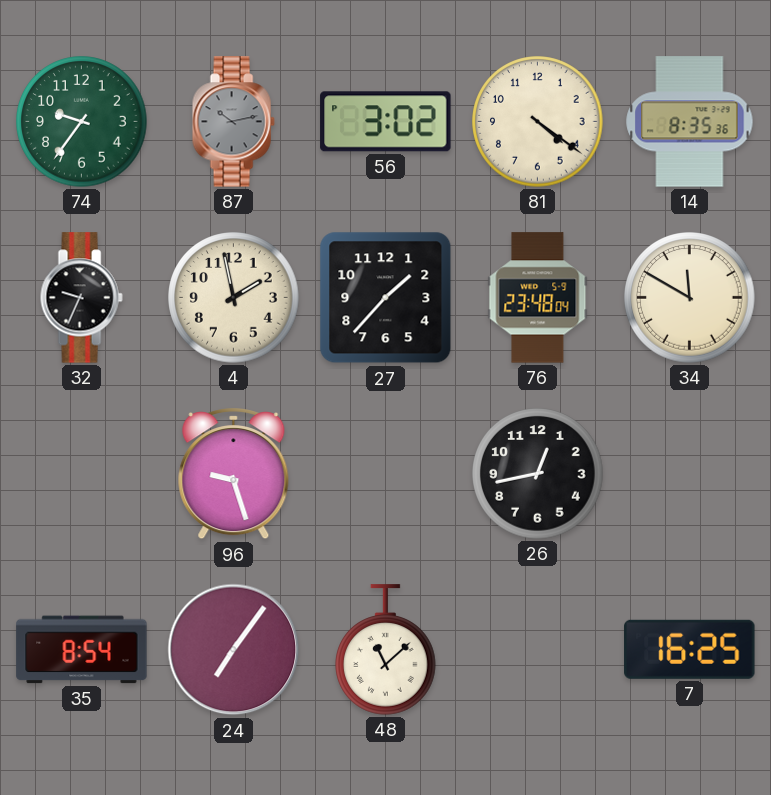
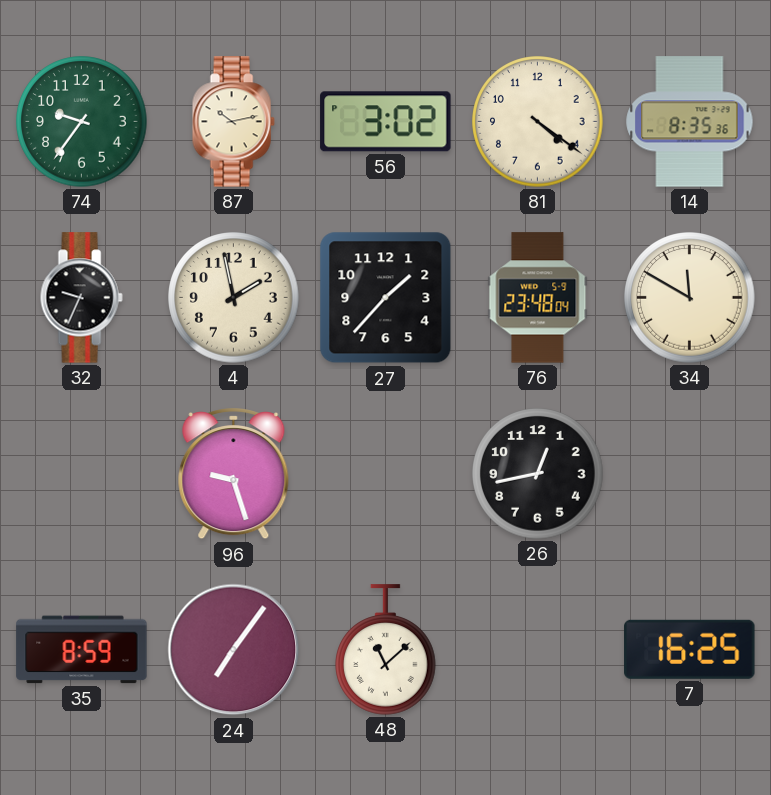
87 dial: grey -> cream
35: 8:54 -> 8:59
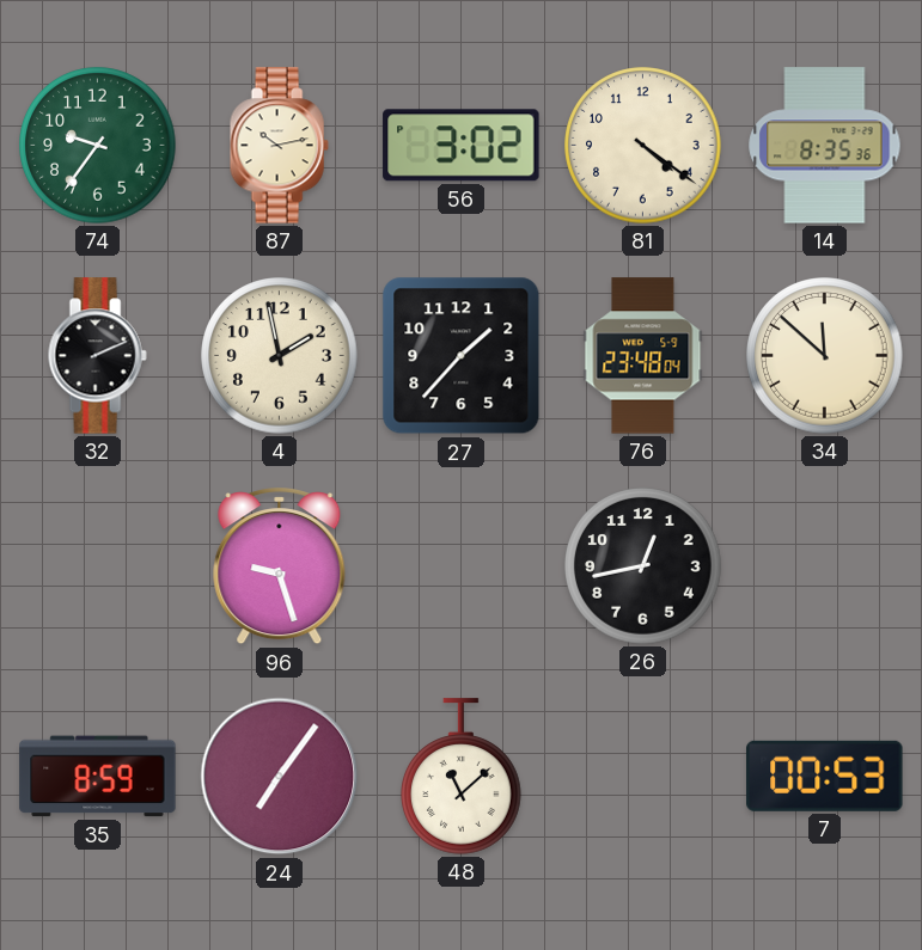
32: 9:34 -> 2:11
34: 11:50 -> 11:52
7: 16:25 -> 00:53
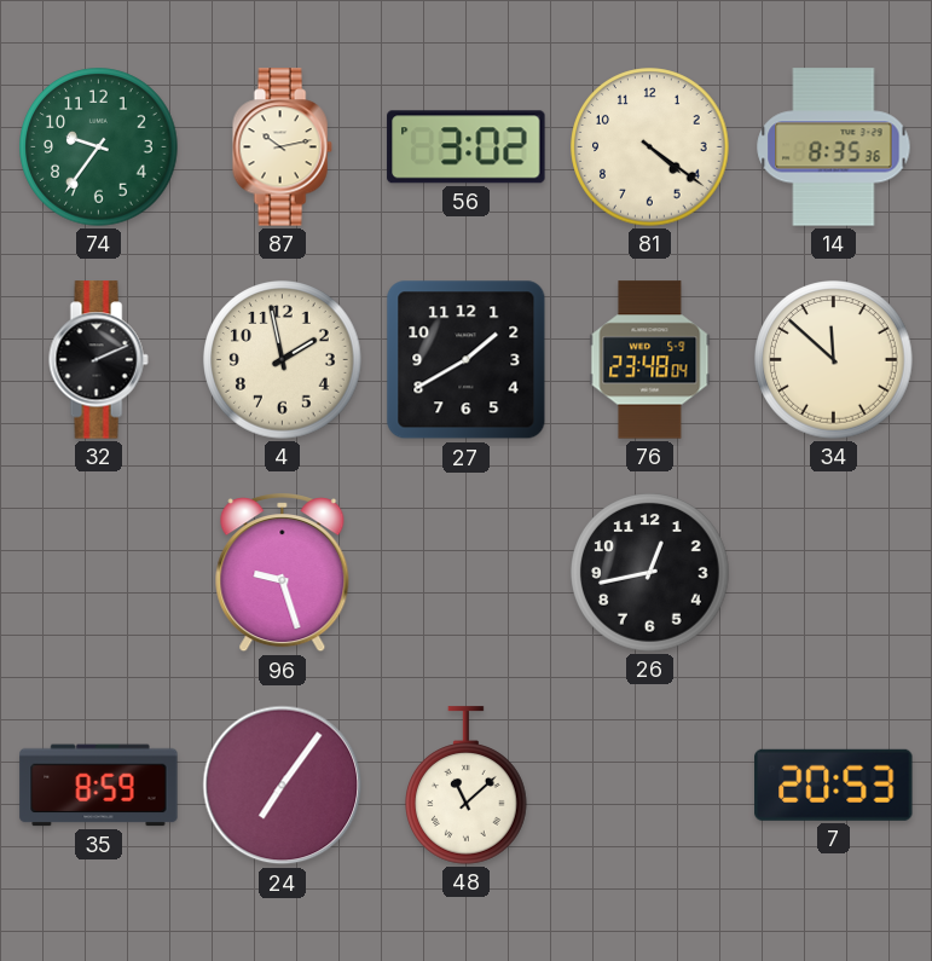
27: 1:37 -> 1:40
7: 00:53 -> 20:53
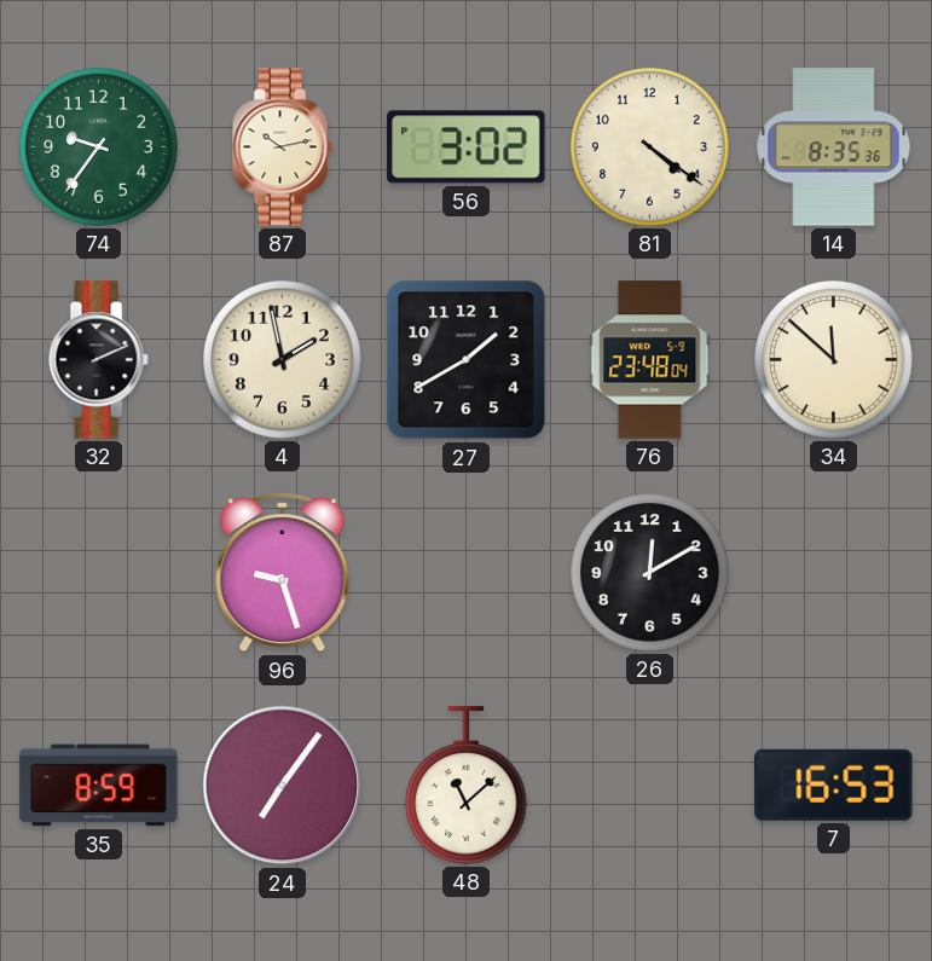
26: 12:43 -> 12:10
7: 20:53 -> 16:53
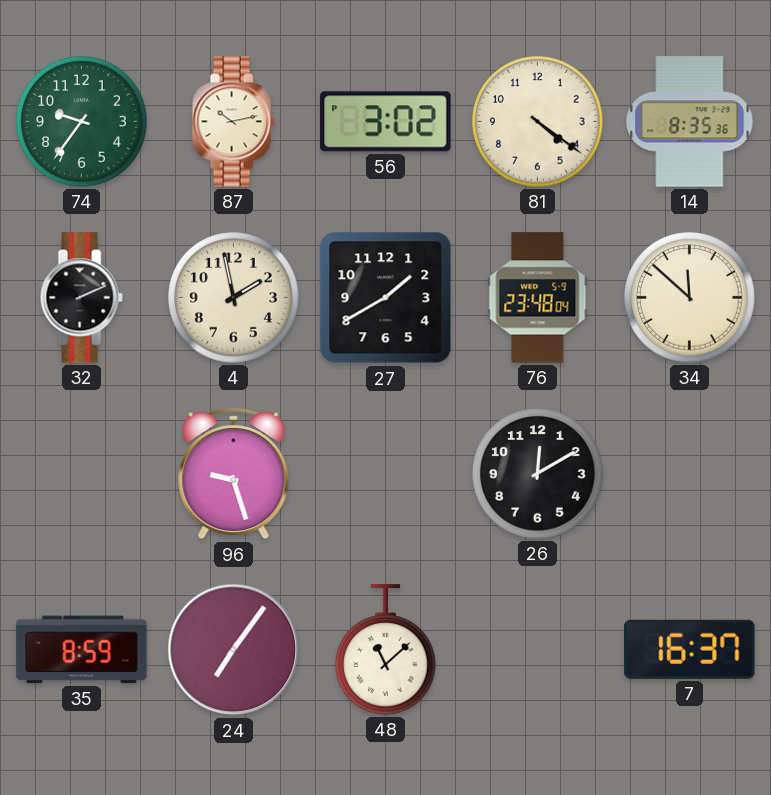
7: 16:53 -> 16:37
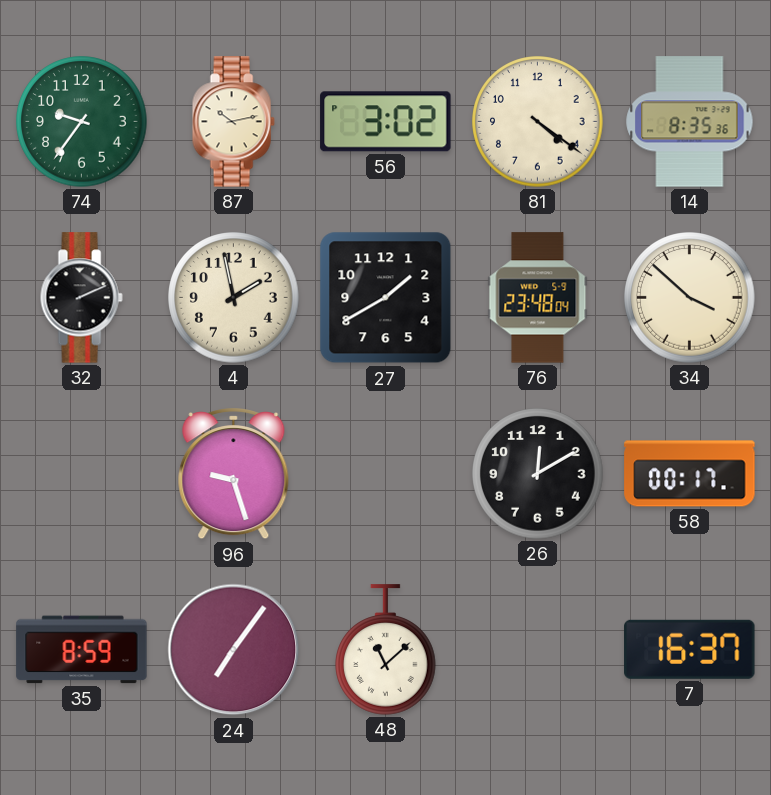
34: 11:52 -> 3:52
58: none -> 00:17
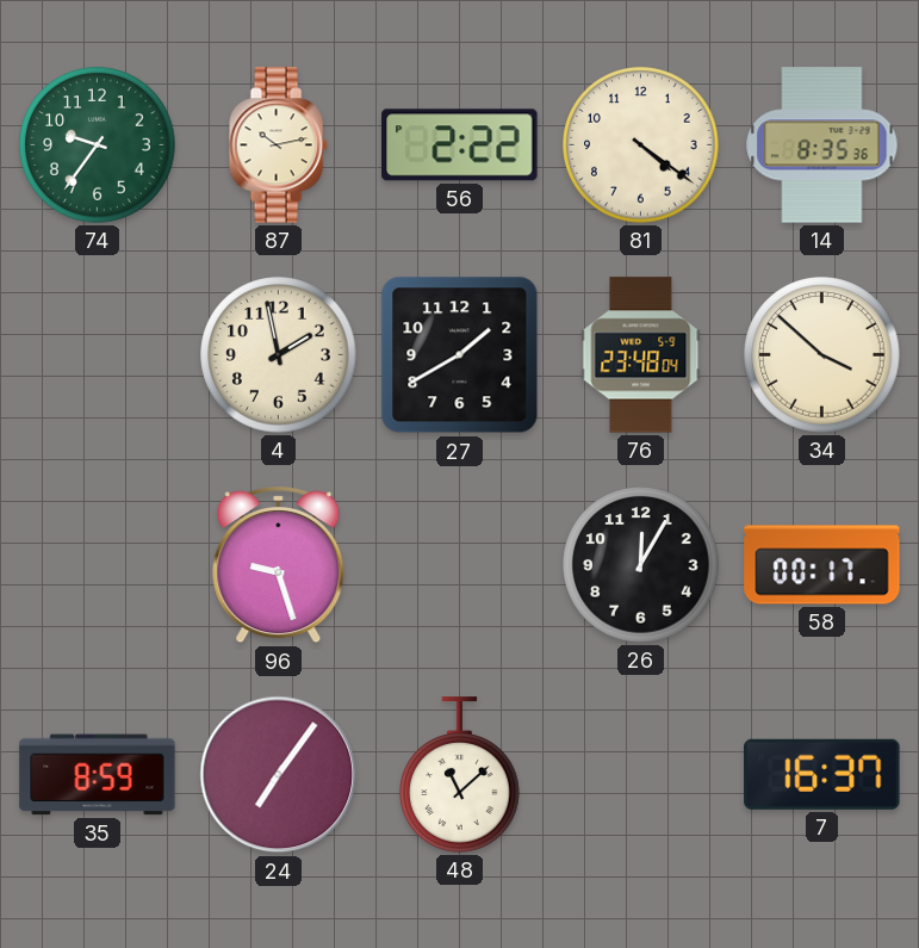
56: 3:02 -> 2:22
32: 2:11 -> none
26: 12:10 -> 12:05
